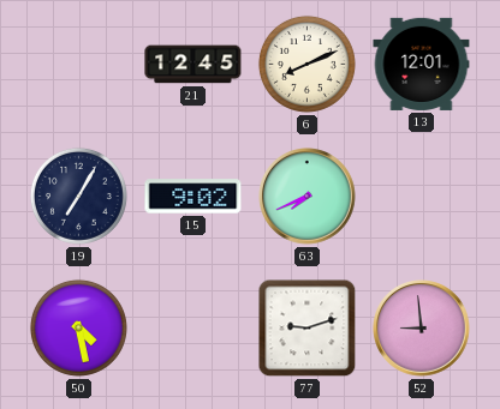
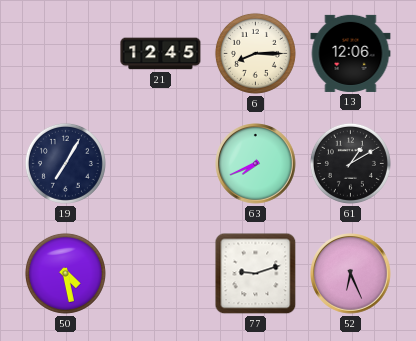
6: 8:11 -> 8:15
13: 12:01 -> 12:06
15: 9:02 -> none
61: none -> 1:10
52: 8:59 -> 6:26
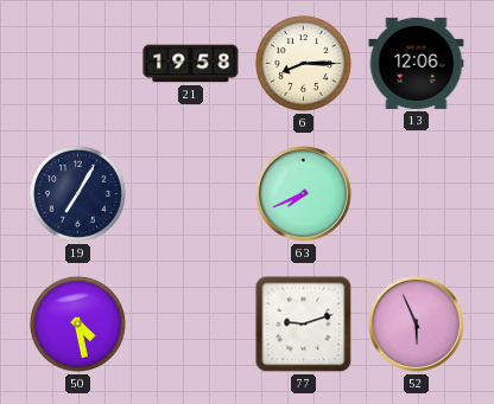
21: 12:45 -> 19:58
61: 1:10 -> none
52: 6:26 -> 5:56
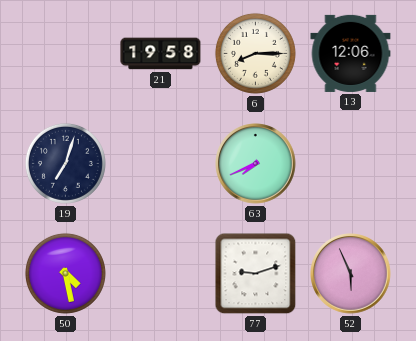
19: 7:05 -> 7:03
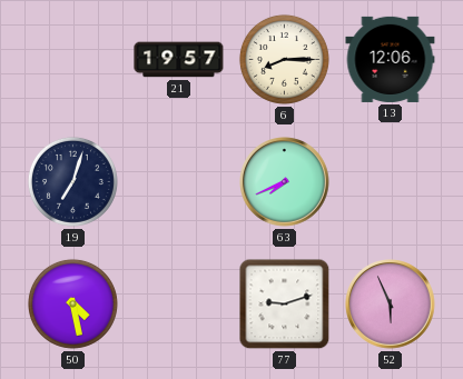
21: 19:58 -> 19:57
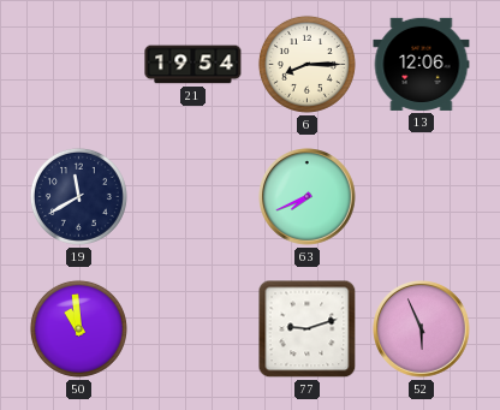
21: 19:57 -> 19:54
19: 7:03 -> 11:40
50: 4:28 -> 10:59
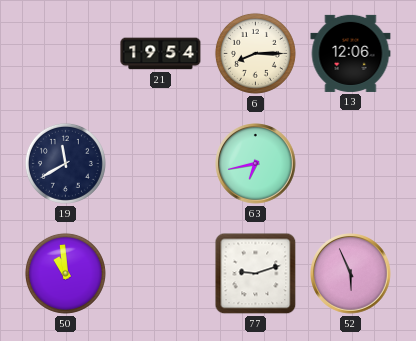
63: 7:41 -> 6:43
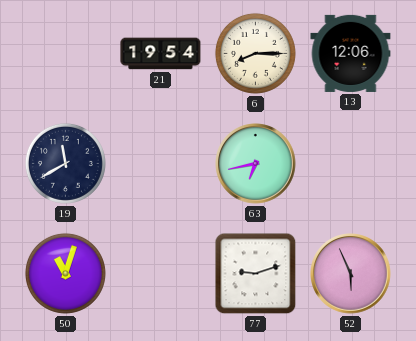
50: 10:59 -> 11:03
